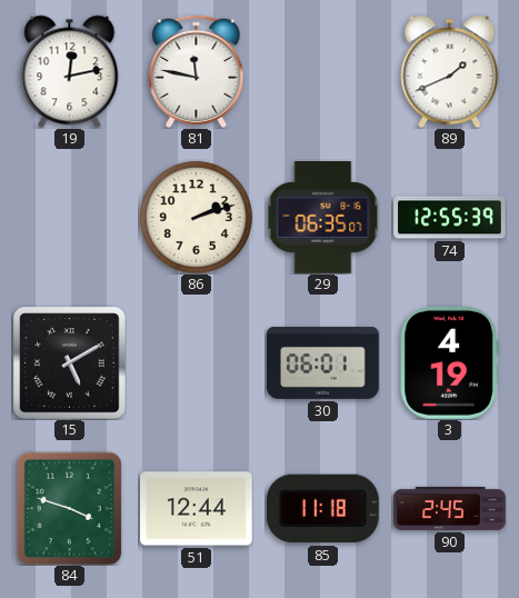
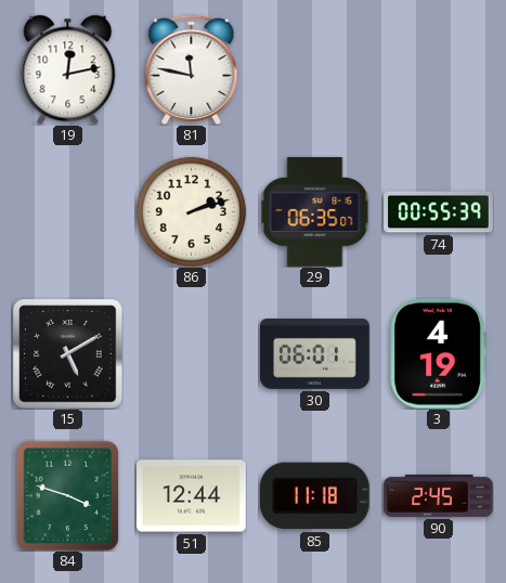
89: 1:41 -> none
74: 12:55 -> 00:55
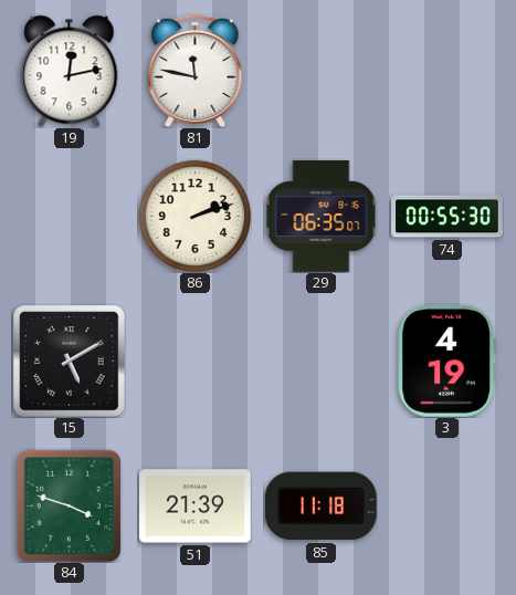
74: 00:55:39 -> 00:55:30
30: 06:01 -> none
51: 12:44 -> 21:39
90: 2:45 -> none
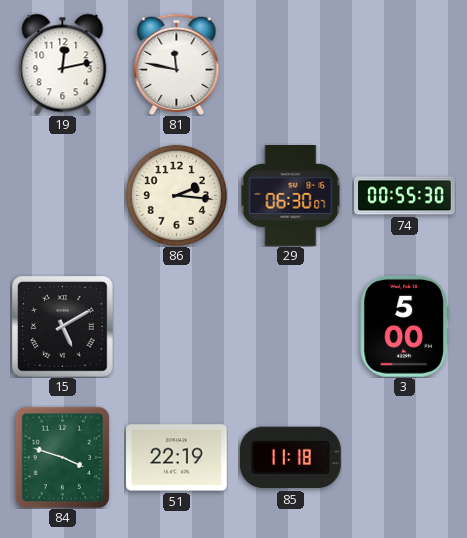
86: 2:12 -> 2:16
29: 06:35 -> 06:30
3: 4:19 -> 5:00
51: 21:39 -> 22:19
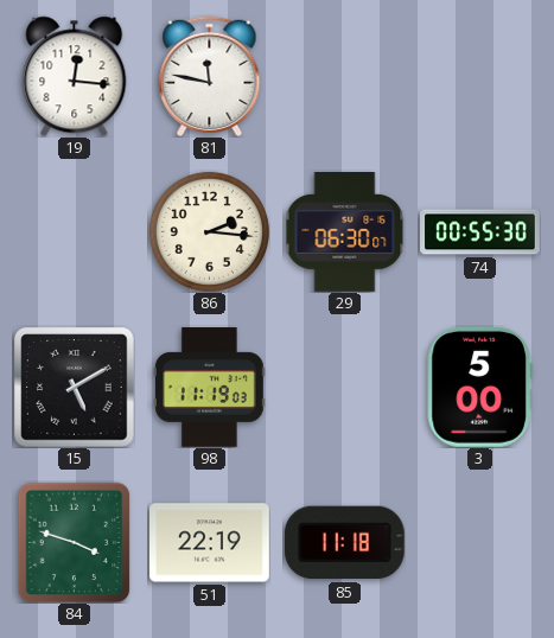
19: 12:13 -> 12:16
98: none -> 11:19
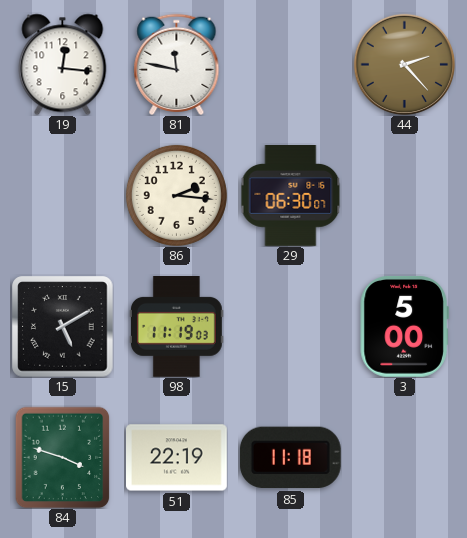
44: none -> 2:23
74: 00:55 -> none
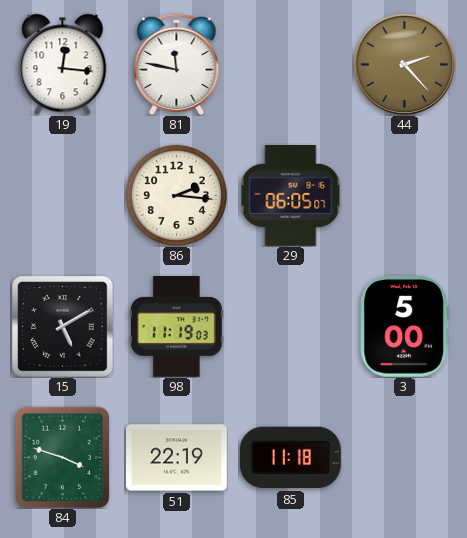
29: 06:30 -> 06:05
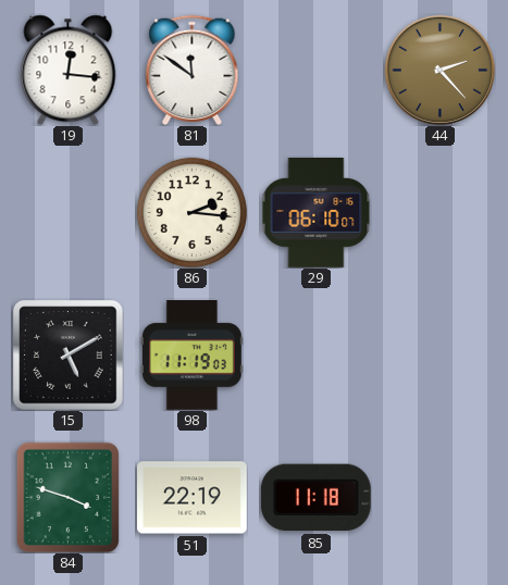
81: 11:47 -> 11:51
29: 06:05 -> 06:10
3: 5:00 -> none
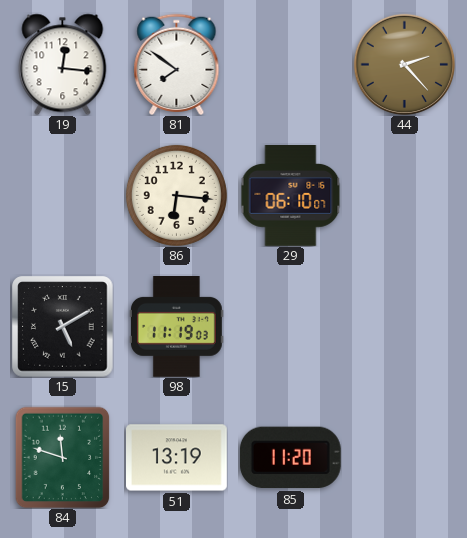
81: 11:51 -> 7:51
86: 2:16 -> 6:16
84: 3:48 -> 11:48
51: 22:19 -> 13:19
85: 11:18 -> 11:20
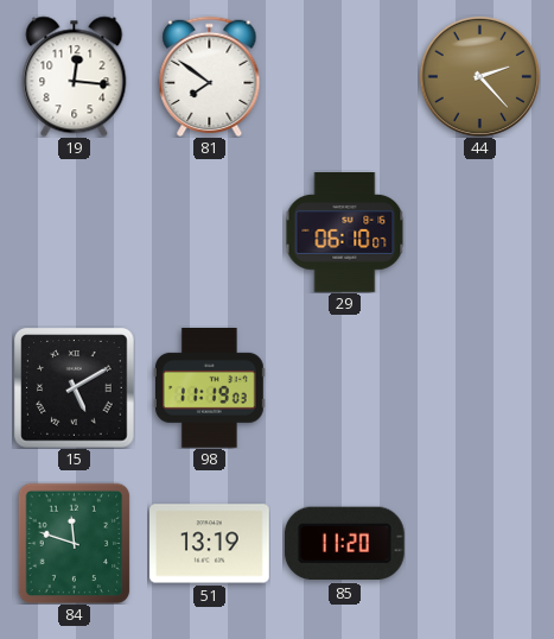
86: 6:16 -> none
